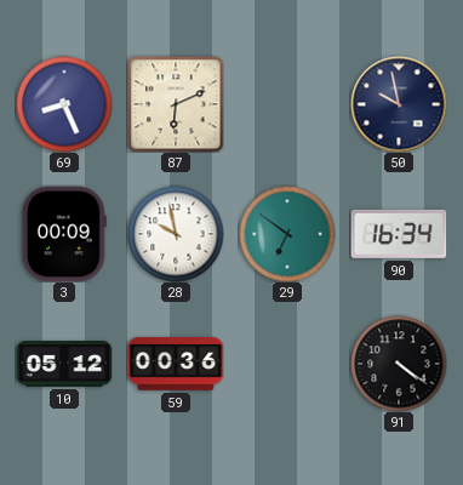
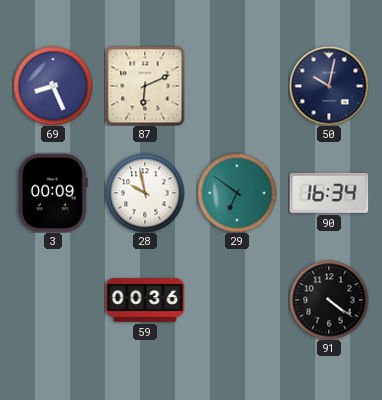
50: 9:58 -> 10:02
10: 05:12 -> none
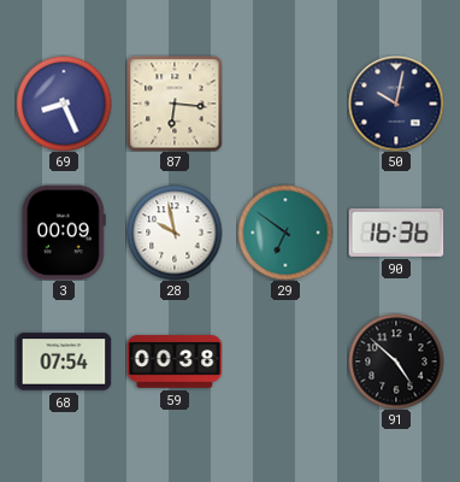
87: 6:11 -> 6:16
90: 16:34 -> 16:36
68: none -> 07:54
59: 00:36 -> 00:38
91: 4:21 -> 4:52
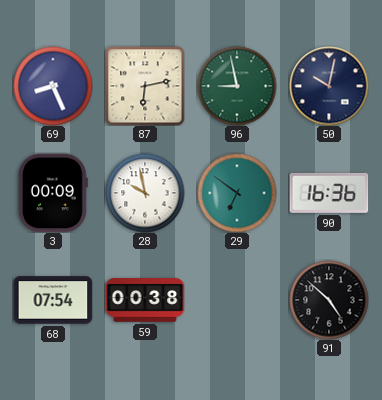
87: 6:16 -> 6:13
96: none -> 8:58
